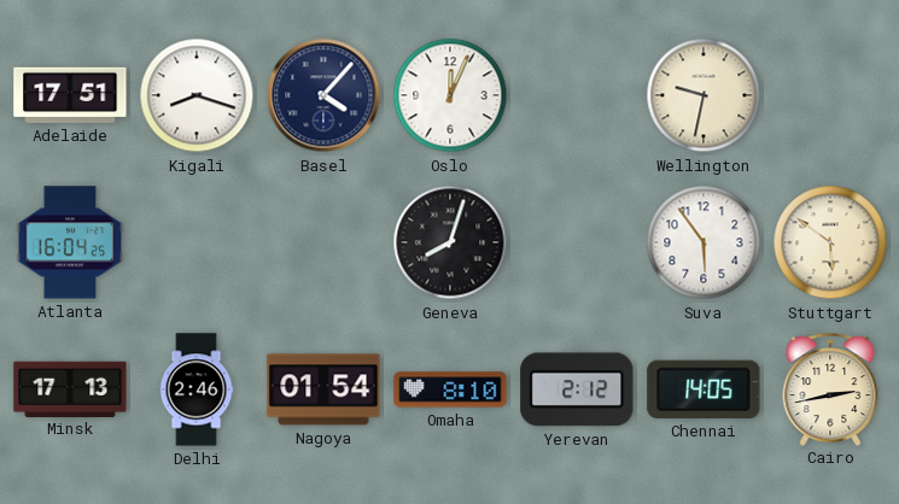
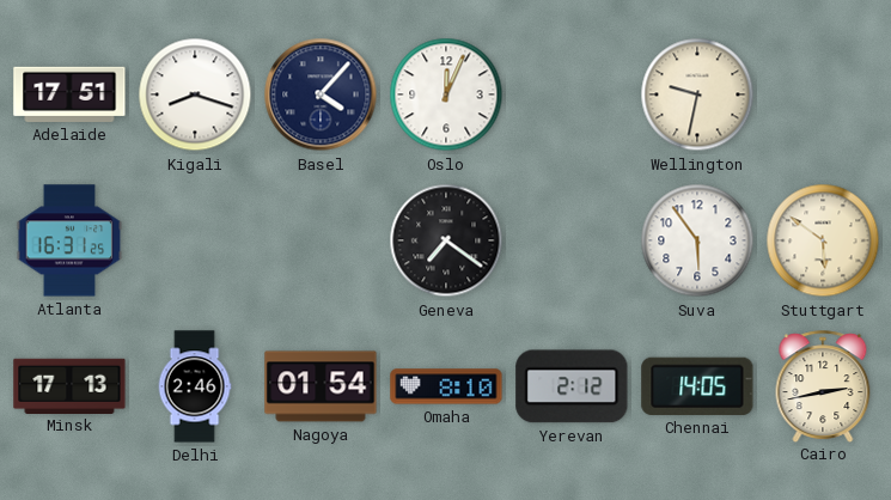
Atlanta: 16:04 -> 16:31
Geneva: 8:03 -> 7:21
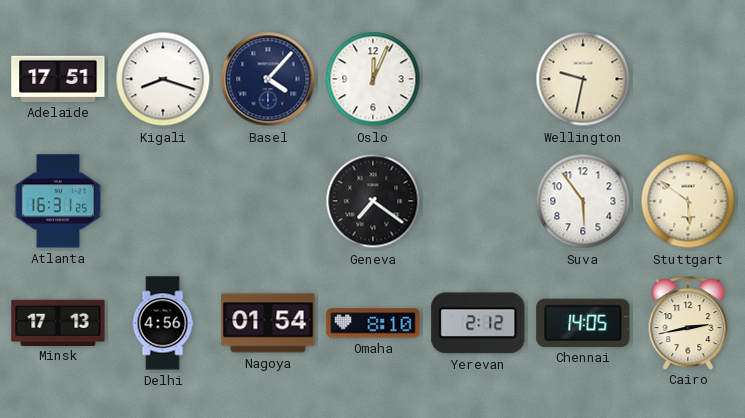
Delhi: 2:46 -> 4:56
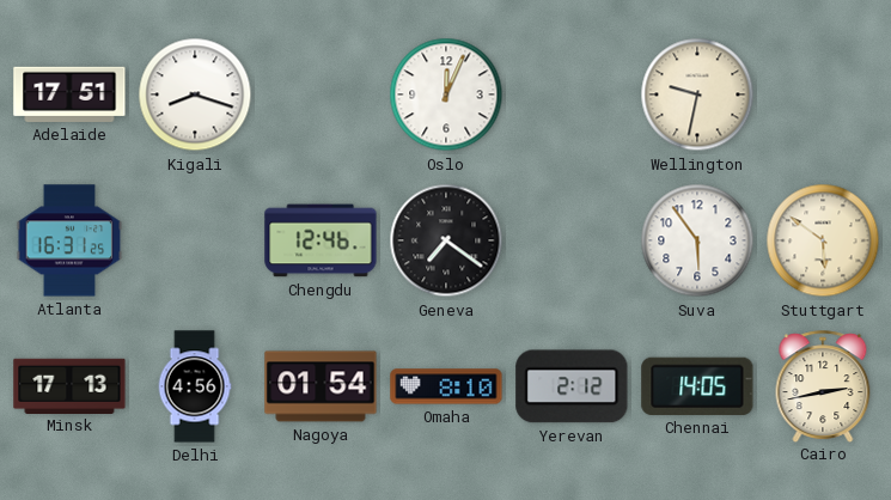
Basel: 4:07 -> none
Chengdu: none -> 12:46
